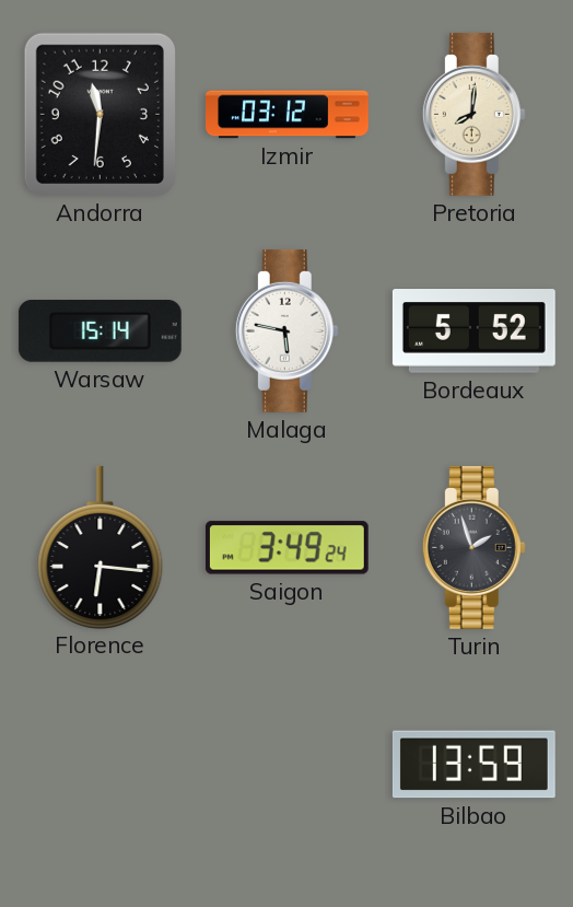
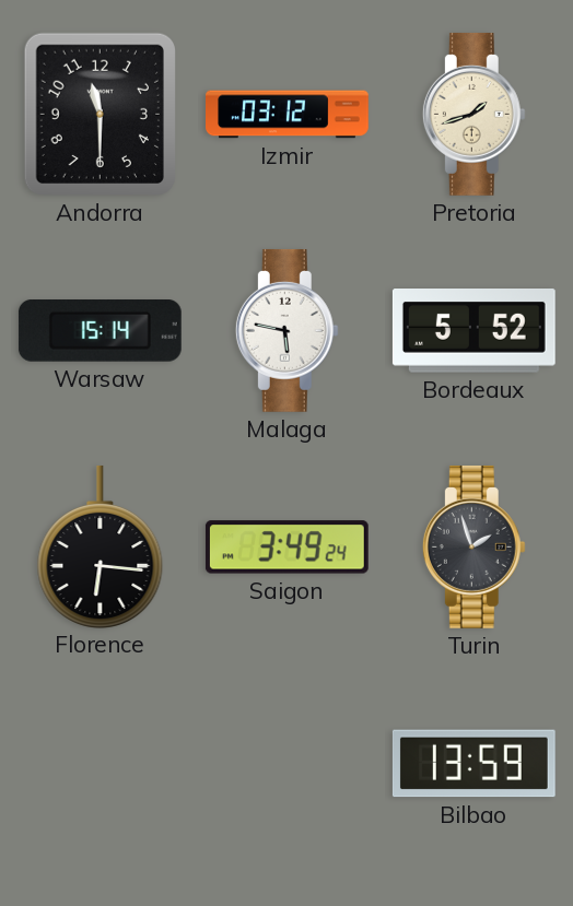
Andorra: 11:31 -> 11:30
Pretoria: 8:01 -> 1:42
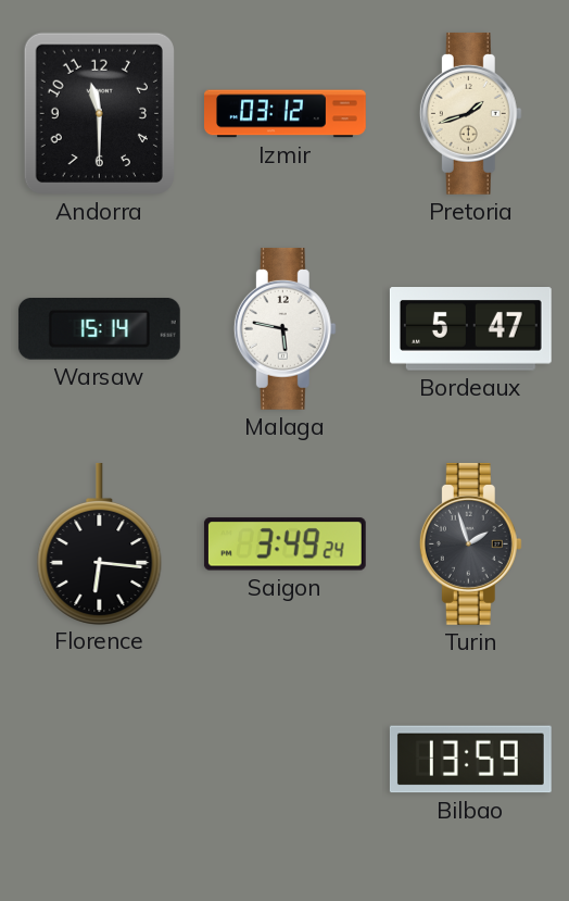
Bordeaux: 5:52 -> 5:47
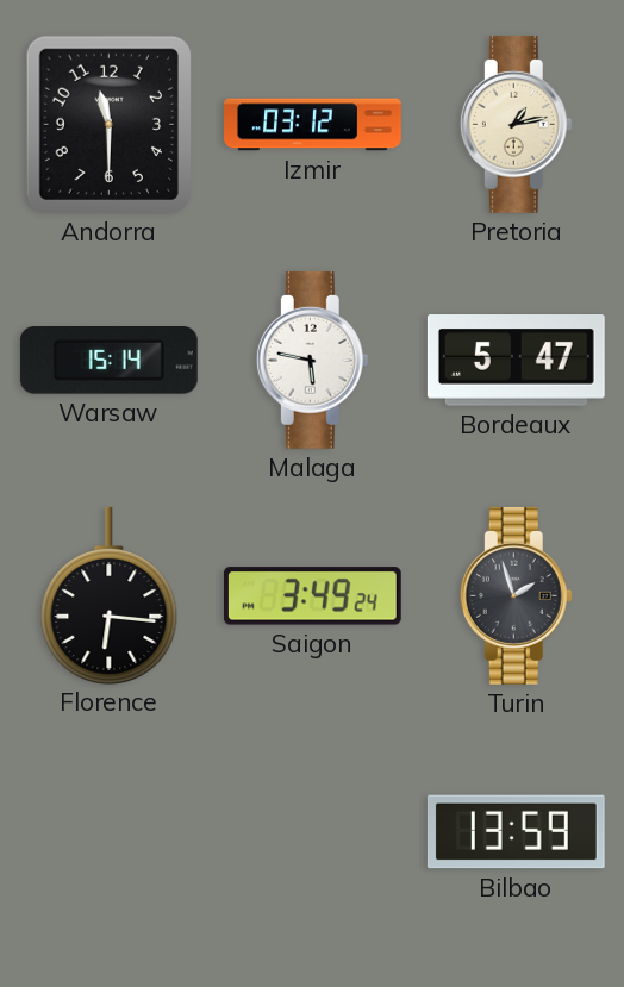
Pretoria: 1:42 -> 1:13
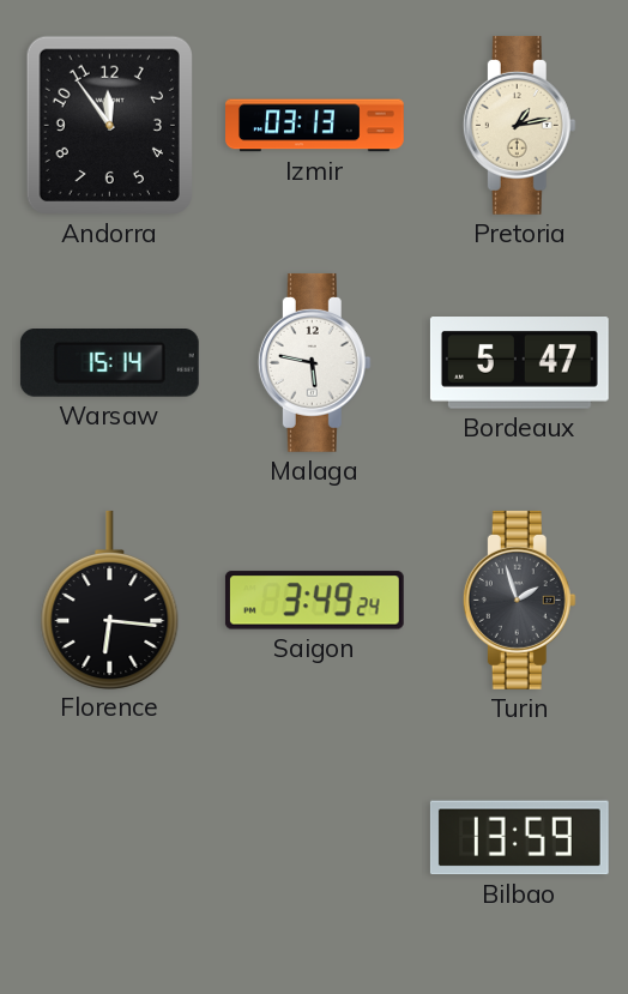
Andorra: 11:30 -> 11:54
Izmir: 03:12 -> 03:13
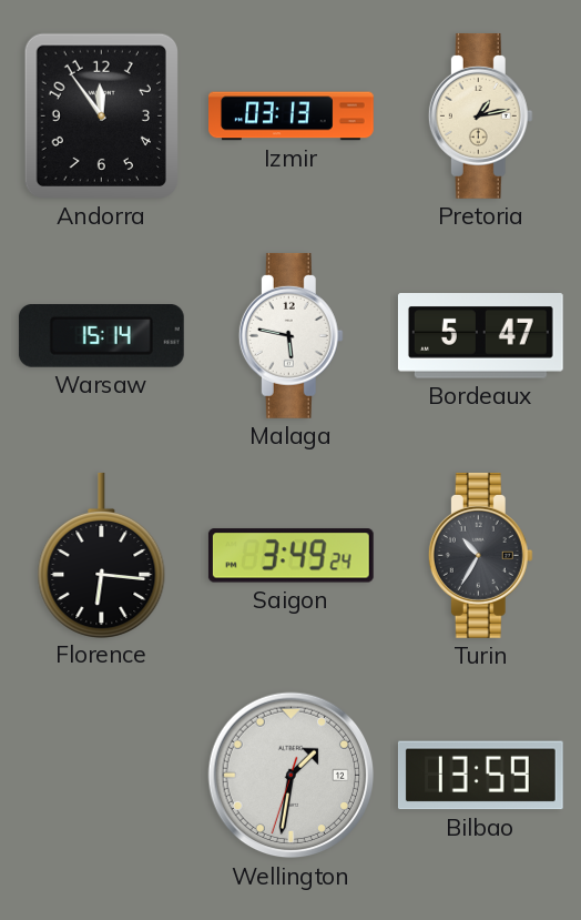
Turin: 1:57 -> 10:35
Wellington: none -> 1:31
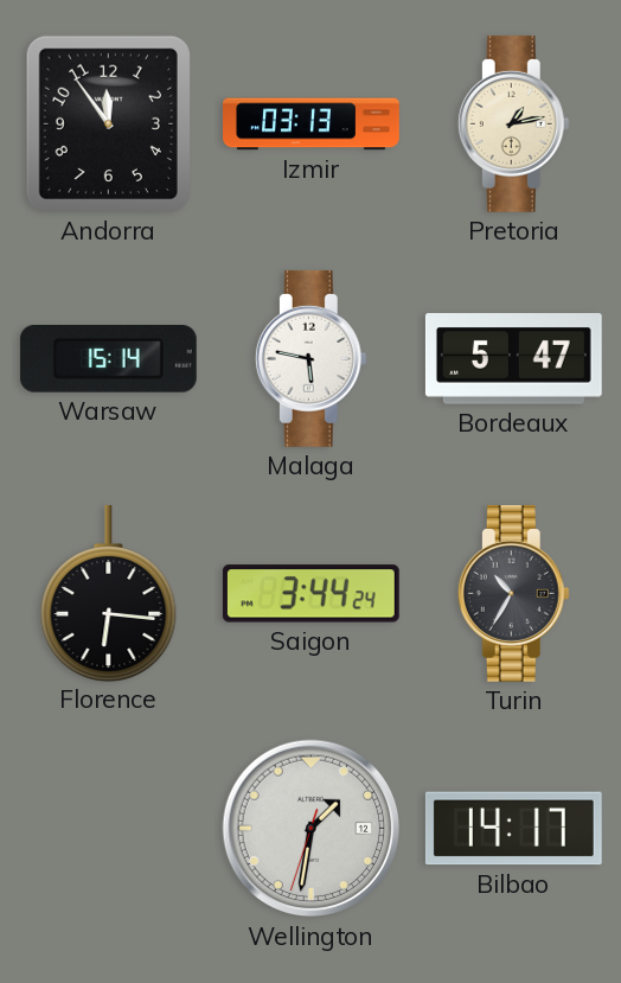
Saigon: 3:49 -> 3:44
Bilbao: 13:59 -> 14:17
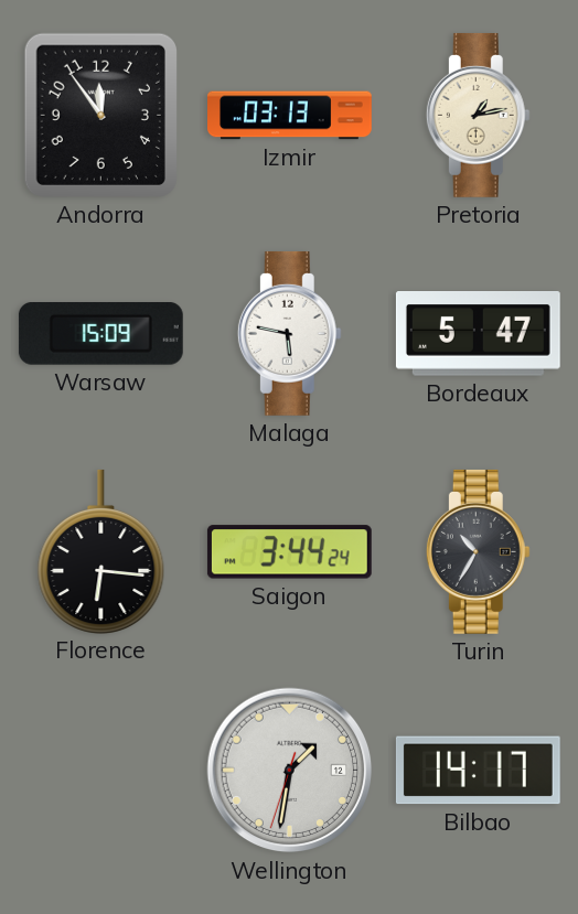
Warsaw: 15:14 -> 15:09
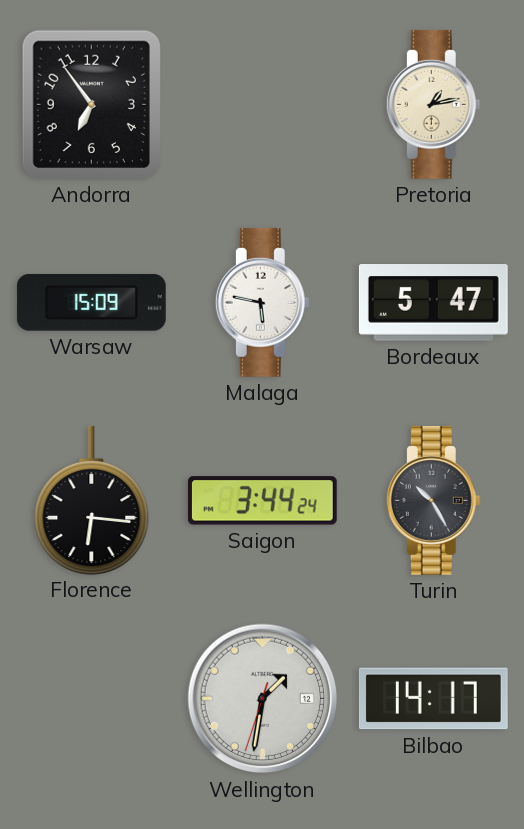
Andorra: 11:54 -> 6:54
Izmir: 03:13 -> none
Turin: 10:35 -> 10:25
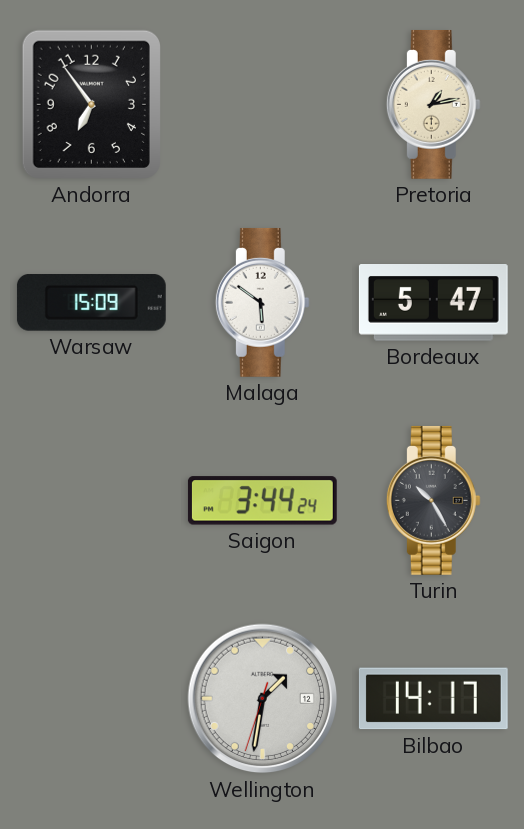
Malaga: 5:47 -> 5:51
Florence: 6:16 -> none
